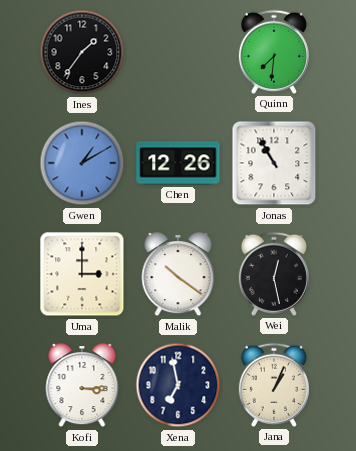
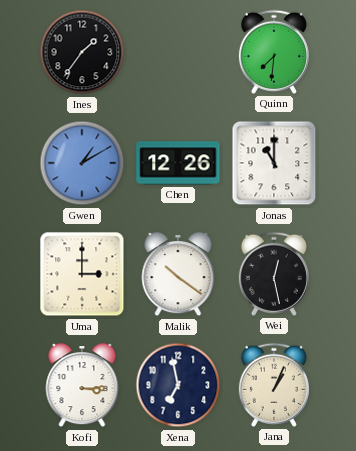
Jonas: 10:55 -> 11:00
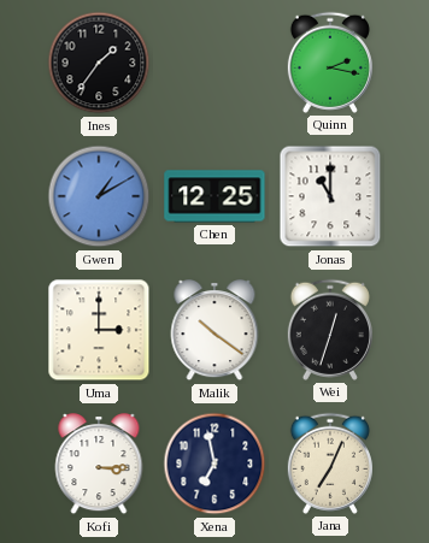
Quinn: 7:31 -> 2:17
Chen: 12:26 -> 12:25
Wei: 12:28 -> 12:33
Jana: 1:04 -> 7:04
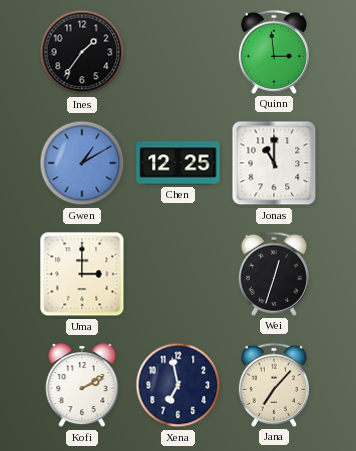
Quinn: 2:17 -> 2:59
Malik: 10:21 -> none
Kofi: 3:15 -> 2:10
Jana: 7:04 -> 7:07
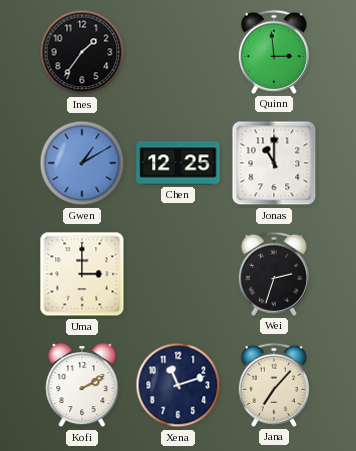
Wei: 12:33 -> 2:33
Xena: 6:58 -> 11:12
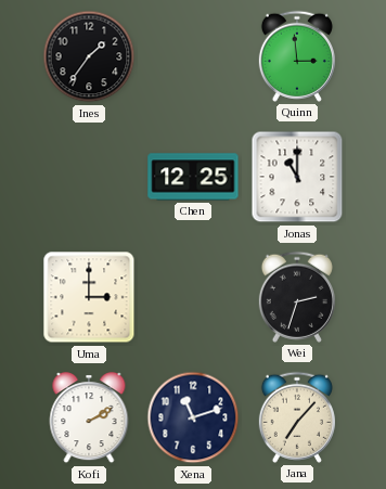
Gwen: 1:10 -> none
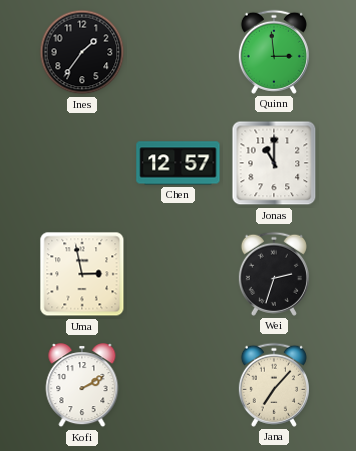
Chen: 12:25 -> 12:57
Uma: 3:00 -> 2:58
Xena: 11:12 -> none
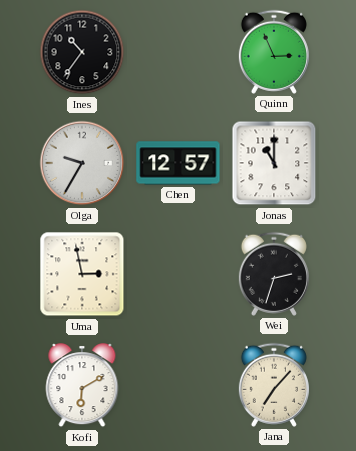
Ines: 1:36 -> 10:36
Quinn: 2:59 -> 2:56
Olga: none -> 9:35
Kofi: 2:10 -> 6:10
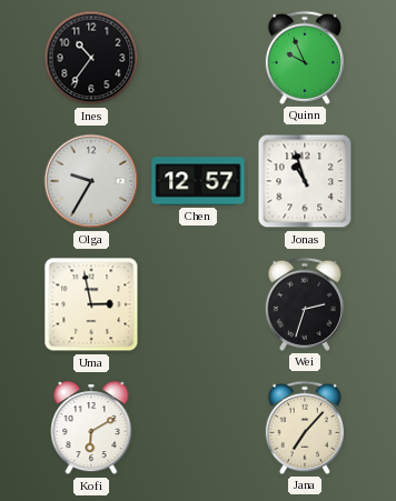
Quinn: 2:56 -> 9:56
Jonas: 11:00 -> 10:57
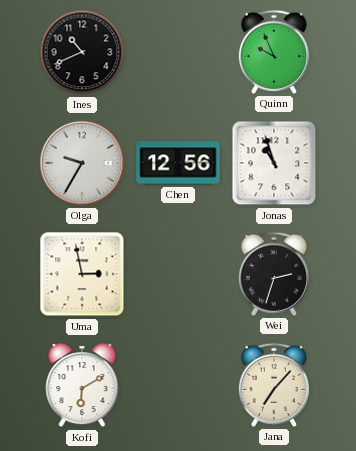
Ines: 10:36 -> 10:41
Chen: 12:57 -> 12:56
